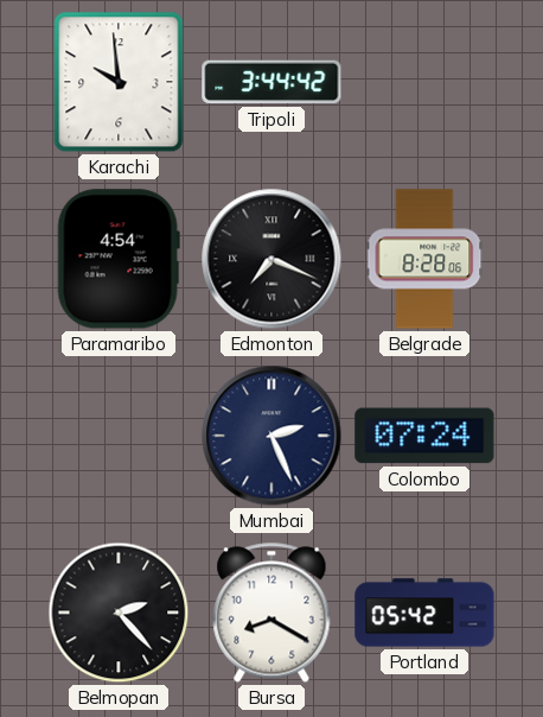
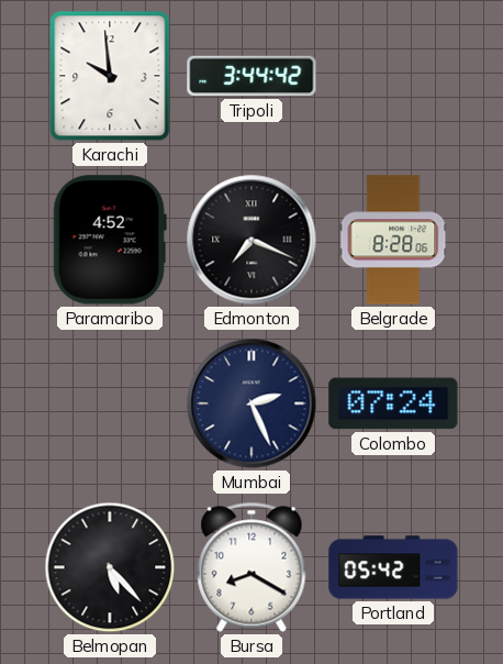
Paramaribo: 4:54 -> 4:52
Belmopan: 2:23 -> 5:23
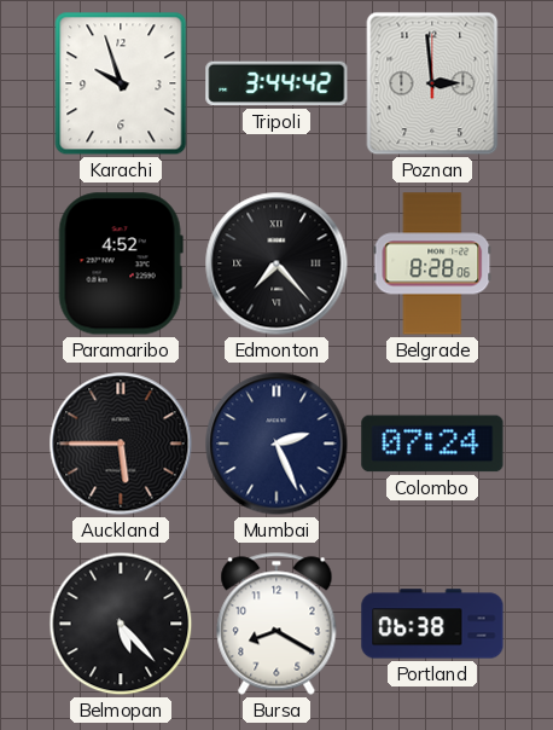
Karachi: 9:59 -> 9:57
Poznan: none -> 2:59
Edmonton: 7:19 -> 7:23
Auckland: none -> 5:45
Portland: 05:42 -> 06:38
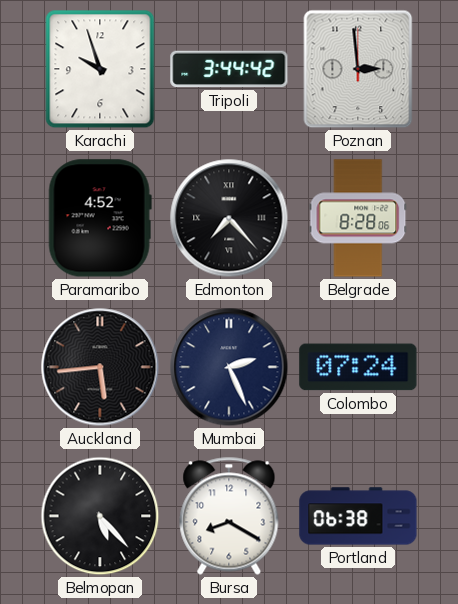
Auckland: 5:45 -> 5:44
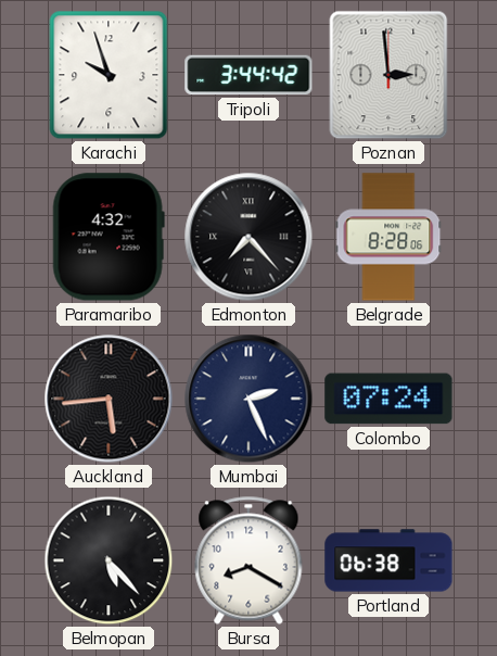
Paramaribo: 4:52 -> 4:32
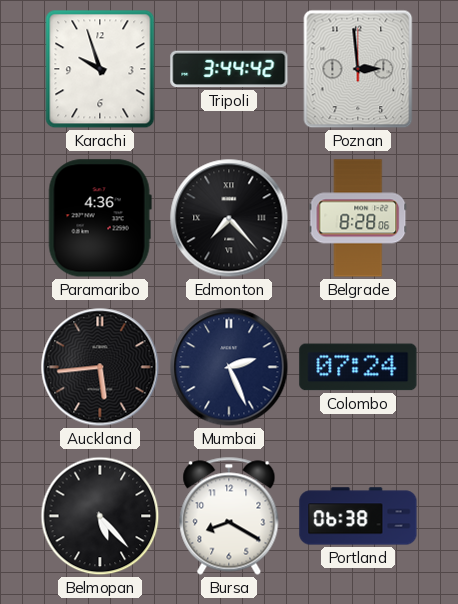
Paramaribo: 4:32 -> 4:36
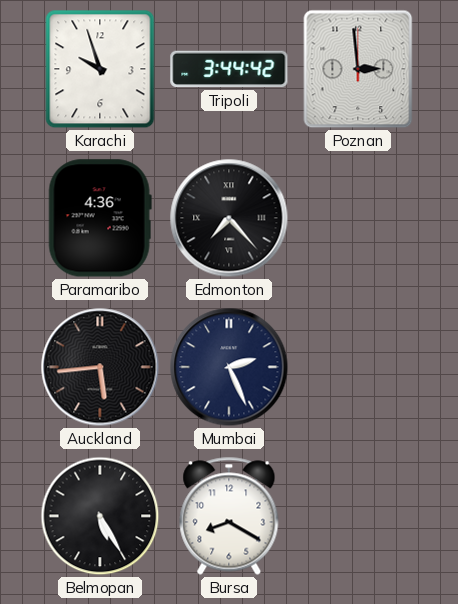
Belgrade: 8:28 -> none
Colombo: 07:24 -> none
Belmopan: 5:23 -> 5:25
Portland: 06:38 -> none
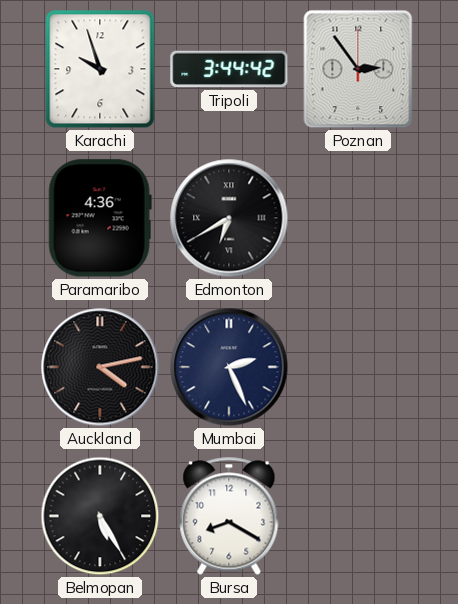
Poznan: 2:59 -> 2:54
Edmonton: 7:23 -> 6:40
Auckland: 5:44 -> 4:13
